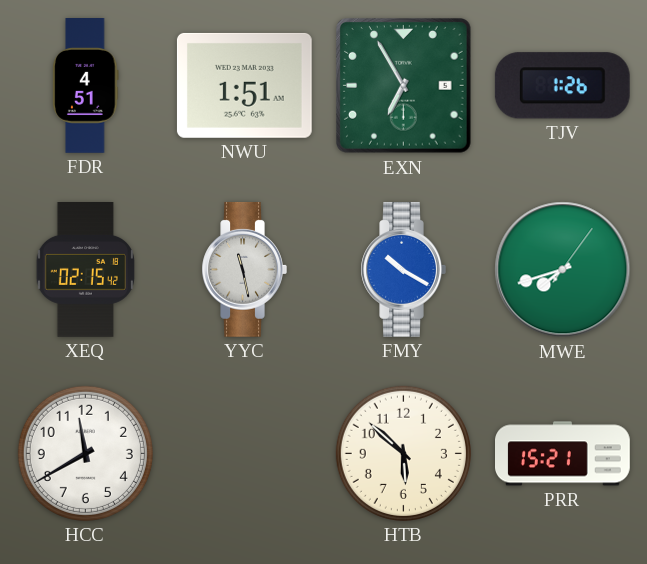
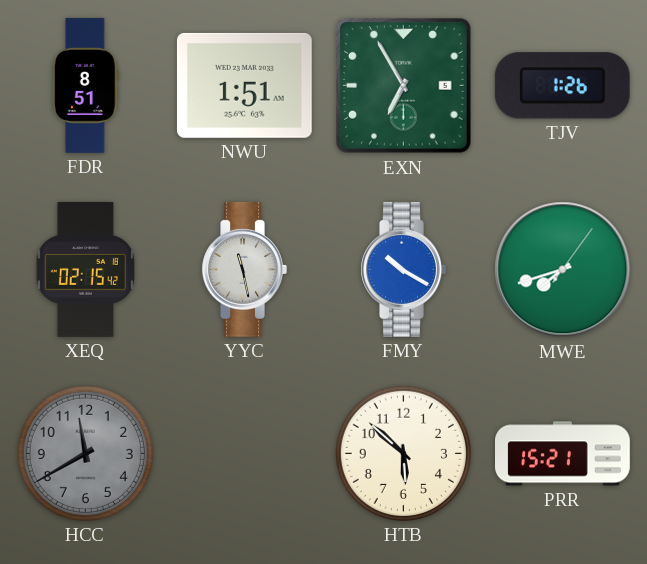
FDR: 4:51 -> 8:51
HCC dial: white -> grey
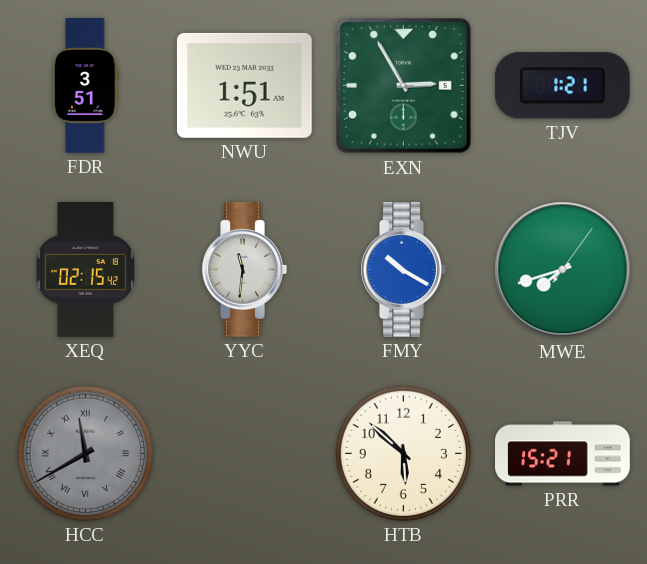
FDR: 8:51 -> 3:51
EXN: 6:55 -> 2:55
TJV: 1:26 -> 1:21
YYC: 11:28 -> 11:31
HCC numerals: Arabic -> Roman
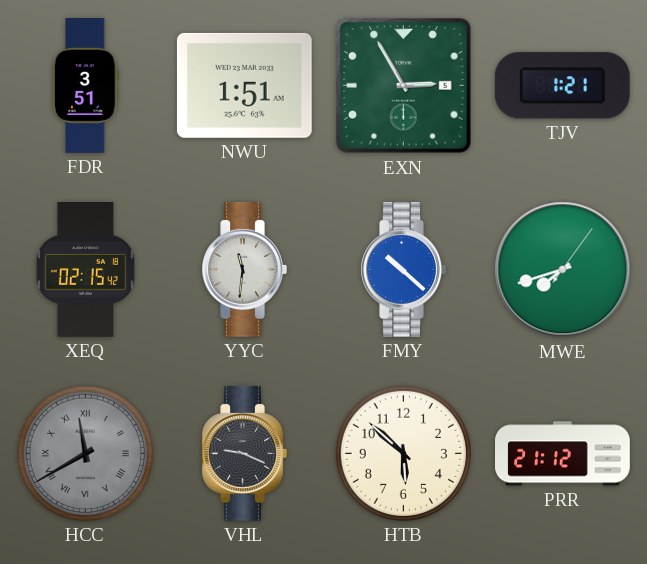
FMY: 10:20 -> 10:22
VHL: none -> 9:19
PRR: 15:21 -> 21:12
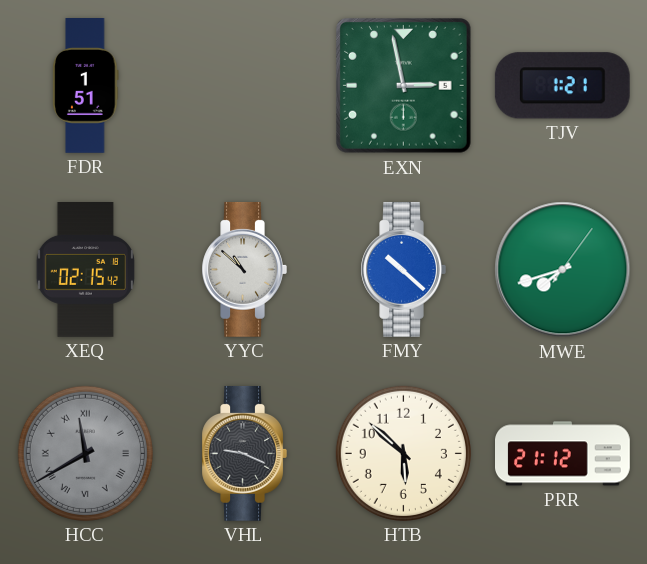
FDR: 3:51 -> 1:51
NWU: 1:51 -> none
EXN: 2:55 -> 2:58
YYC: 11:31 -> 10:52
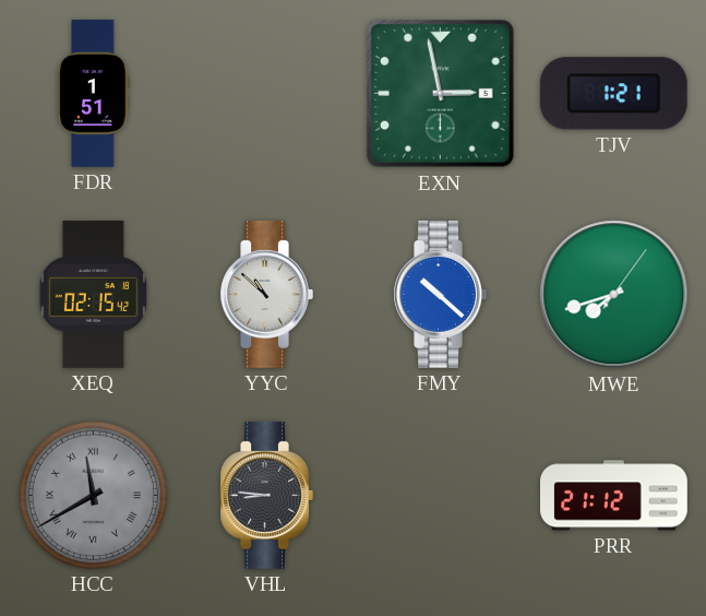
VHL: 9:19 -> 8:46
HTB: 5:52 -> none
